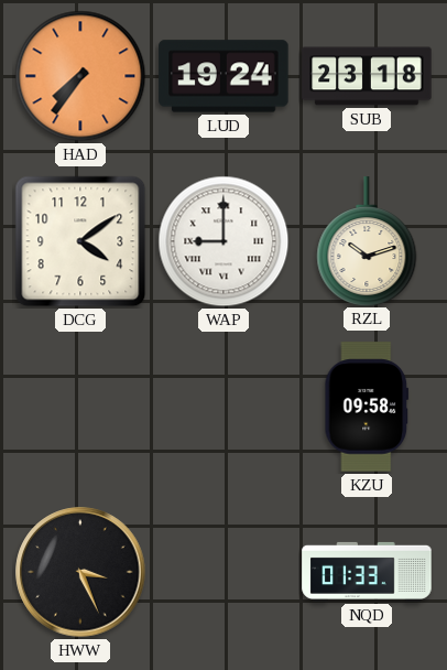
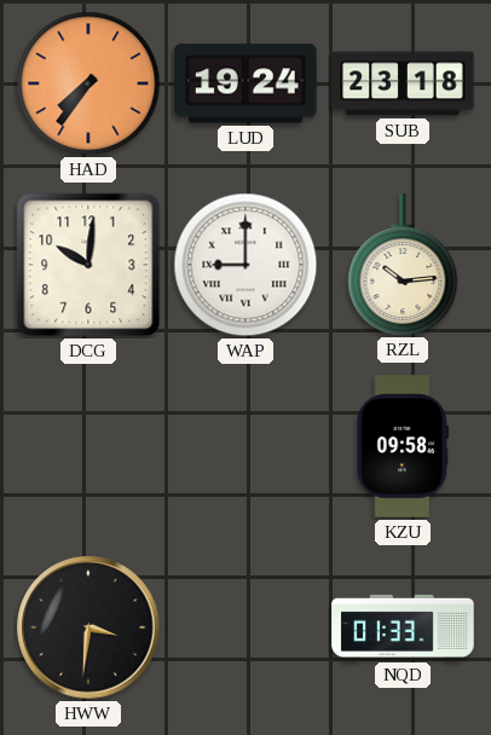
DCG: 4:09 -> 10:01
RZL: 10:12 -> 10:14
HWW: 3:26 -> 3:31
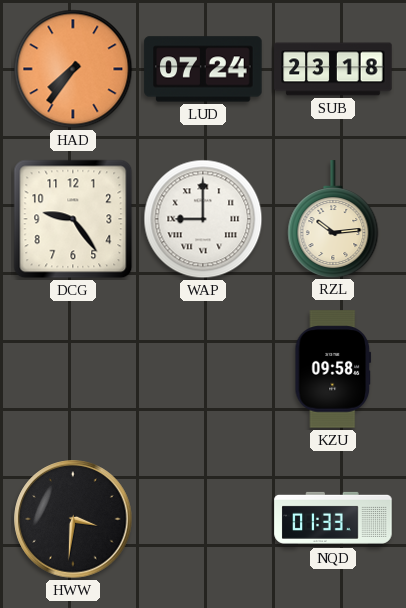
LUD: 19:24 -> 07:24
DCG: 10:01 -> 9:24
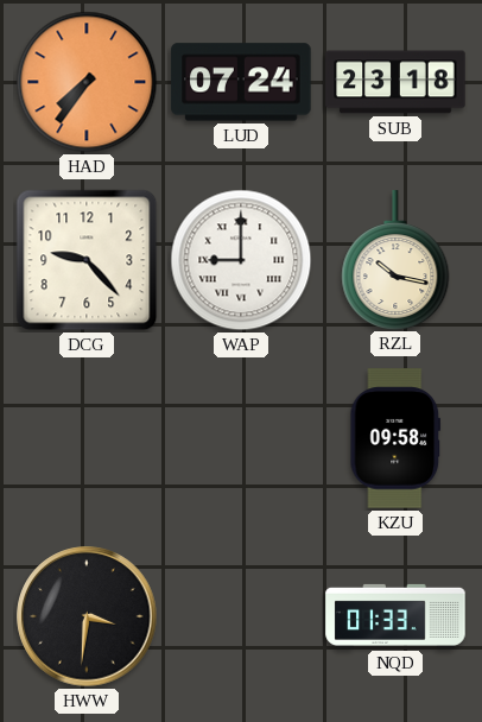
DCG: 9:24 -> 9:23
RZL: 10:14 -> 10:17
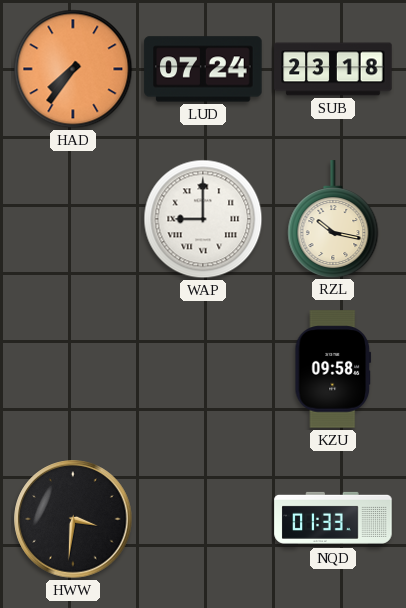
DCG: 9:23 -> none
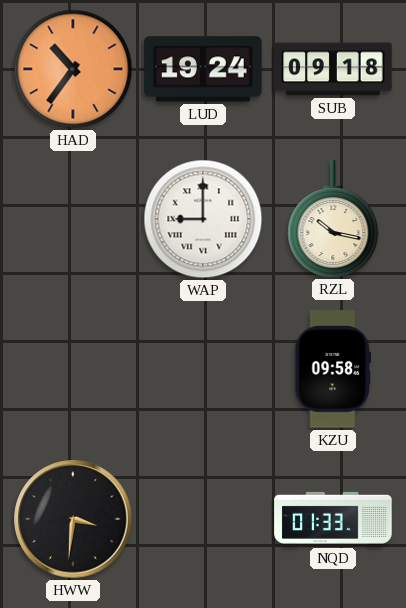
HAD: 7:36 -> 10:36
LUD: 07:24 -> 19:24
SUB: 23:18 -> 09:18
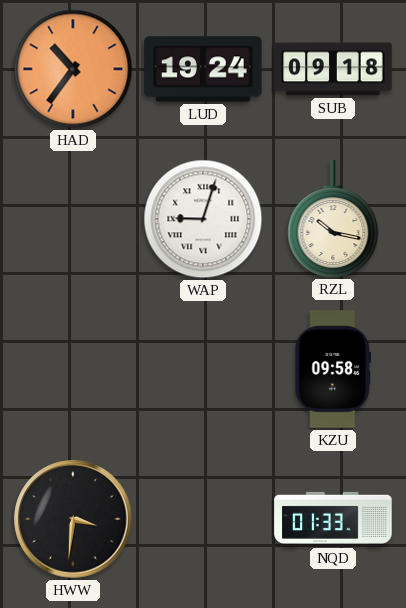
WAP: 9:00 -> 9:03
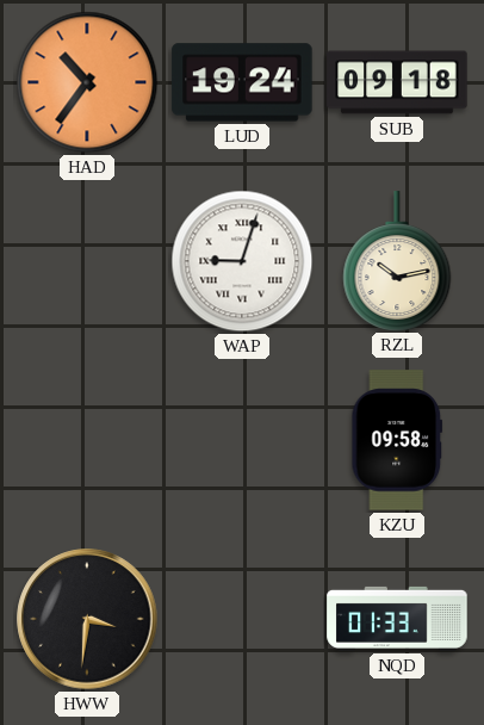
RZL: 10:17 -> 10:13
